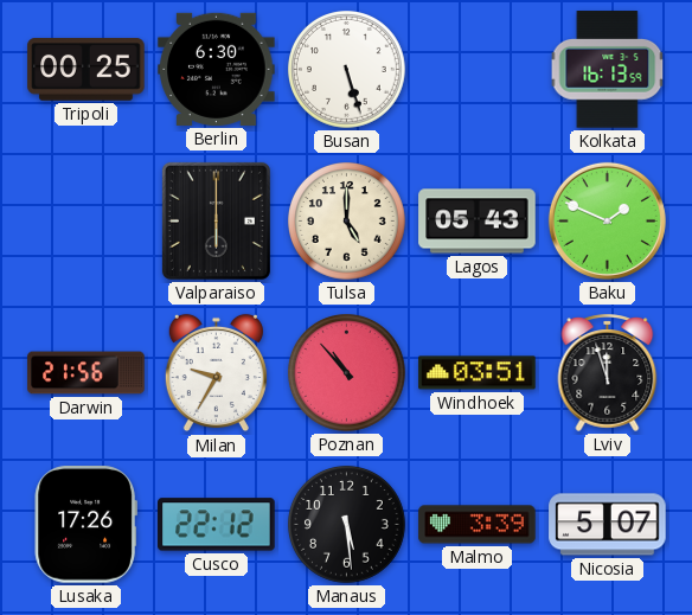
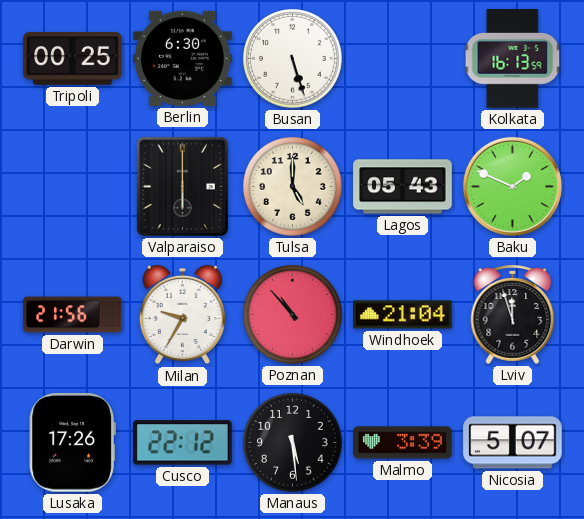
Windhoek: 03:51 -> 21:04
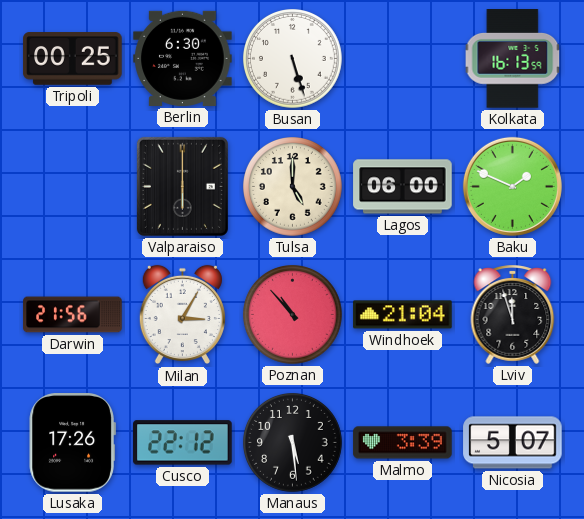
Lagos: 05:43 -> 06:00
Milan: 9:35 -> 3:05
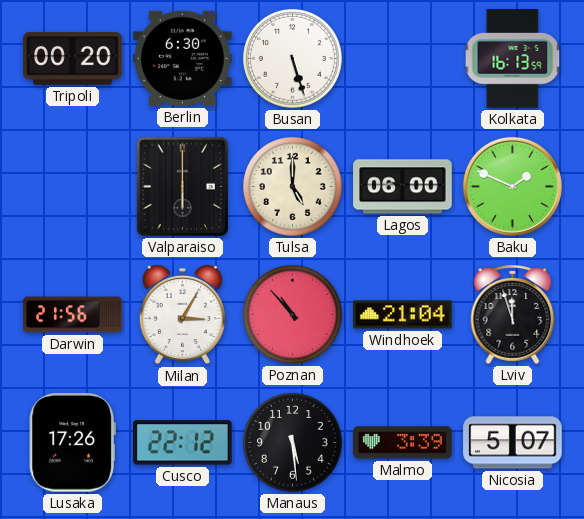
Tripoli: 00:25 -> 00:20
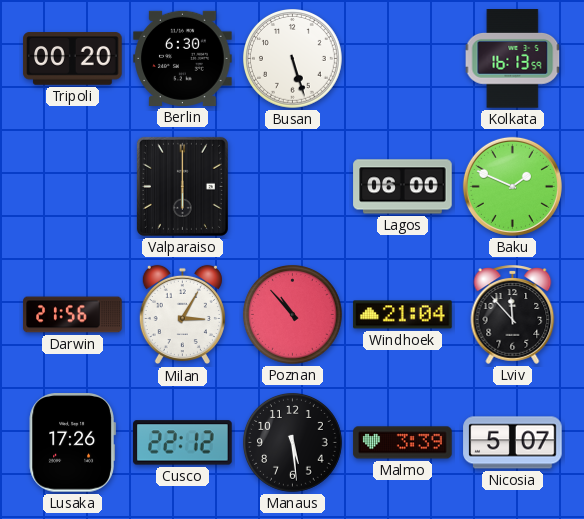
Tulsa: 5:00 -> none
Lviv: 11:57 -> 11:53
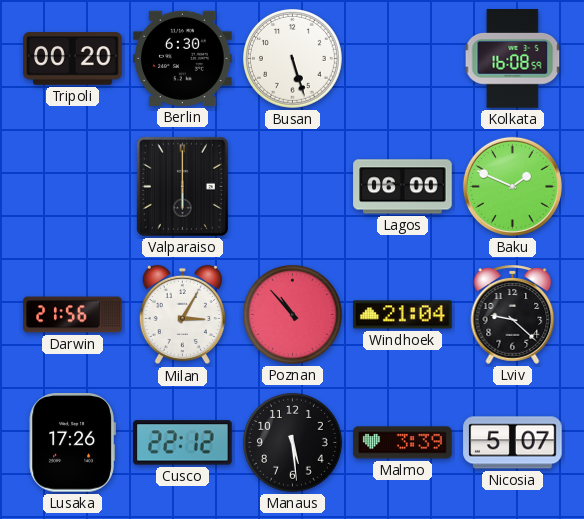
Kolkata: 16:13 -> 16:08
Lviv: 11:53 -> 9:22
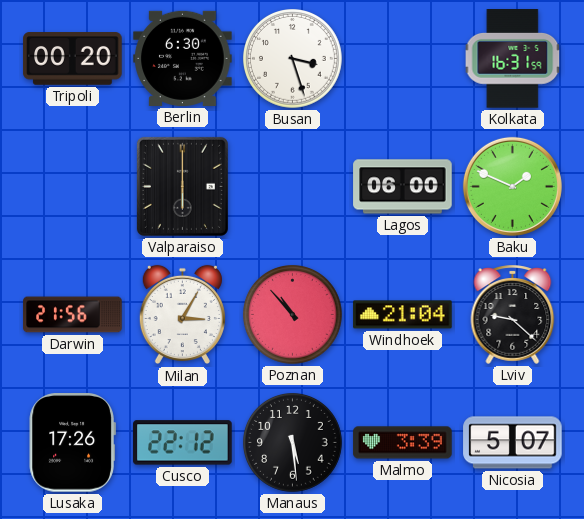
Busan: 5:27 -> 3:27
Kolkata: 16:08 -> 16:31
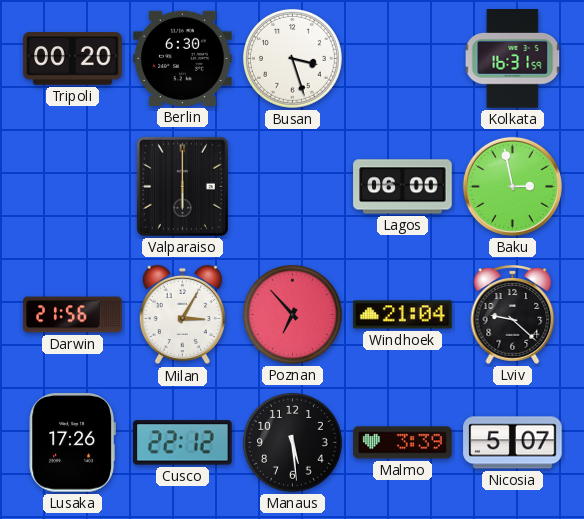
Baku: 1:49 -> 2:58
Poznan: 10:53 -> 6:53
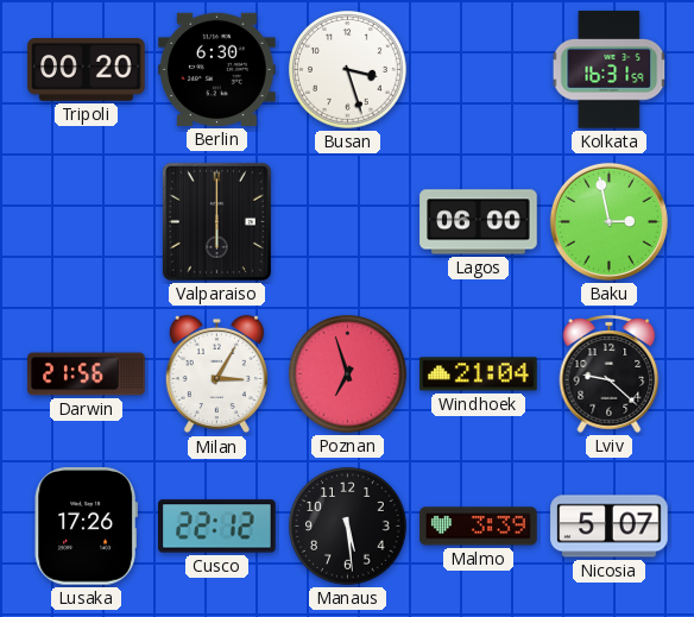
Poznan: 6:53 -> 6:57
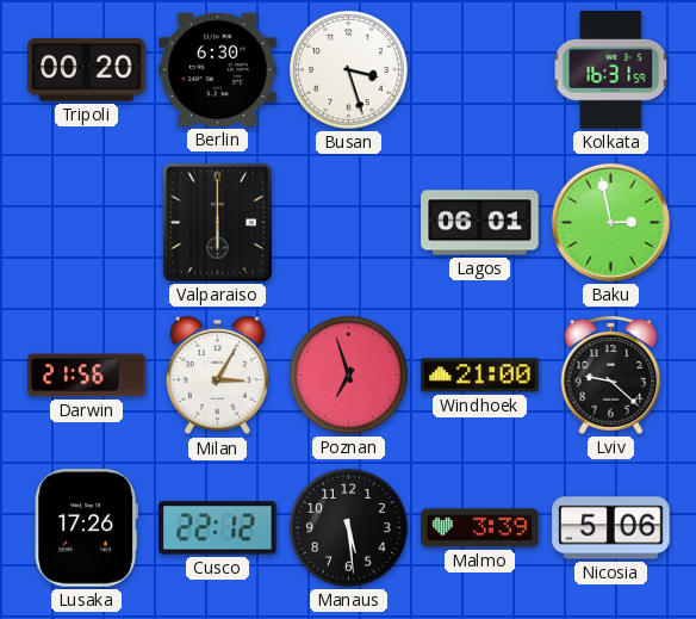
Lagos: 06:00 -> 06:01
Windhoek: 21:04 -> 21:00
Nicosia: 5:07 -> 5:06
